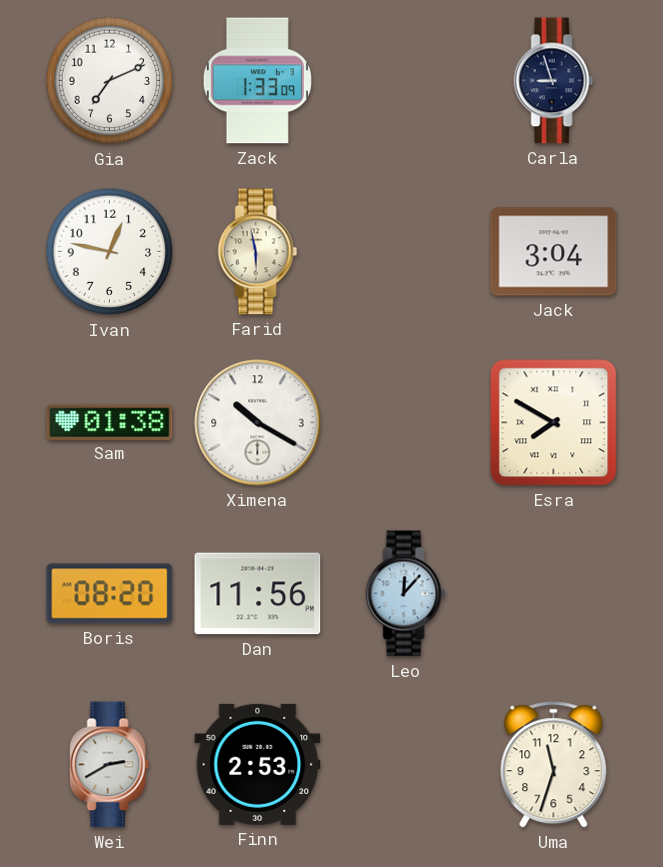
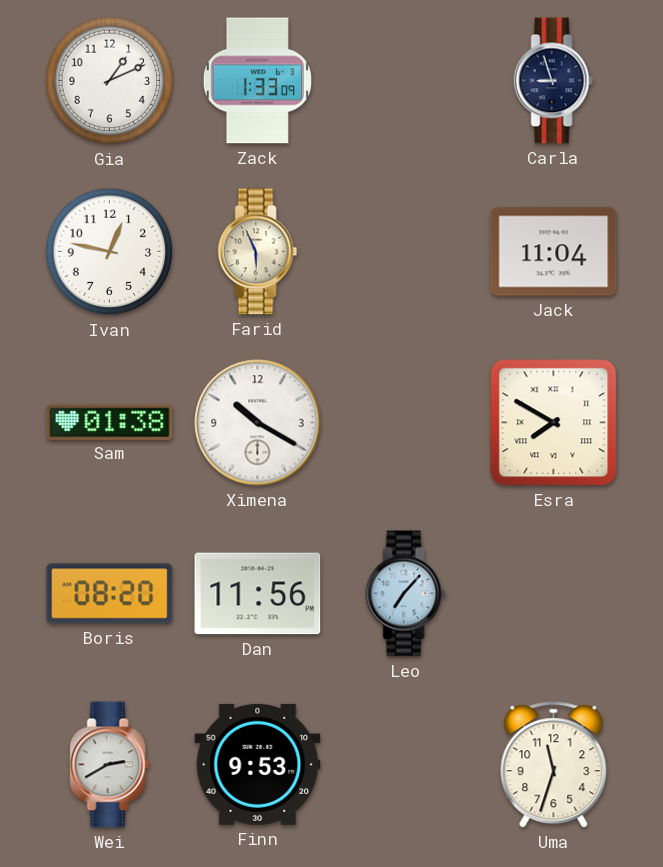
Gia: 7:11 -> 1:11
Farid: 5:58 -> 5:56
Jack: 3:04 -> 11:04
Leo: 12:07 -> 7:07
Finn: 2:53 -> 9:53
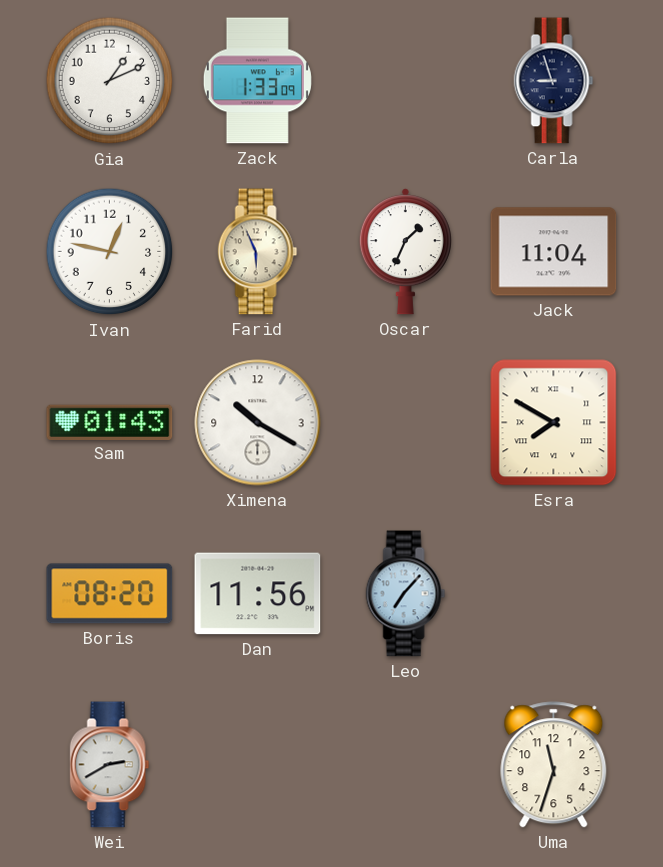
Oscar: none -> 1:34
Sam: 01:38 -> 01:43
Finn: 9:53 -> none
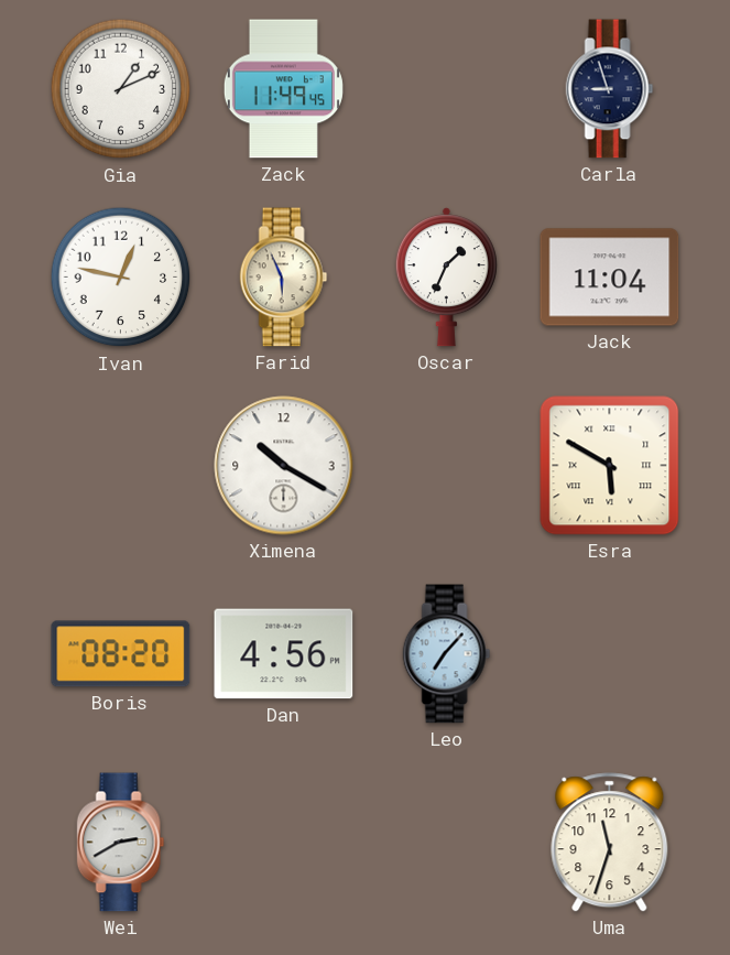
Zack: 1:33 -> 11:49
Sam: 01:43 -> none
Esra: 7:50 -> 5:50
Dan: 11:56 -> 4:56
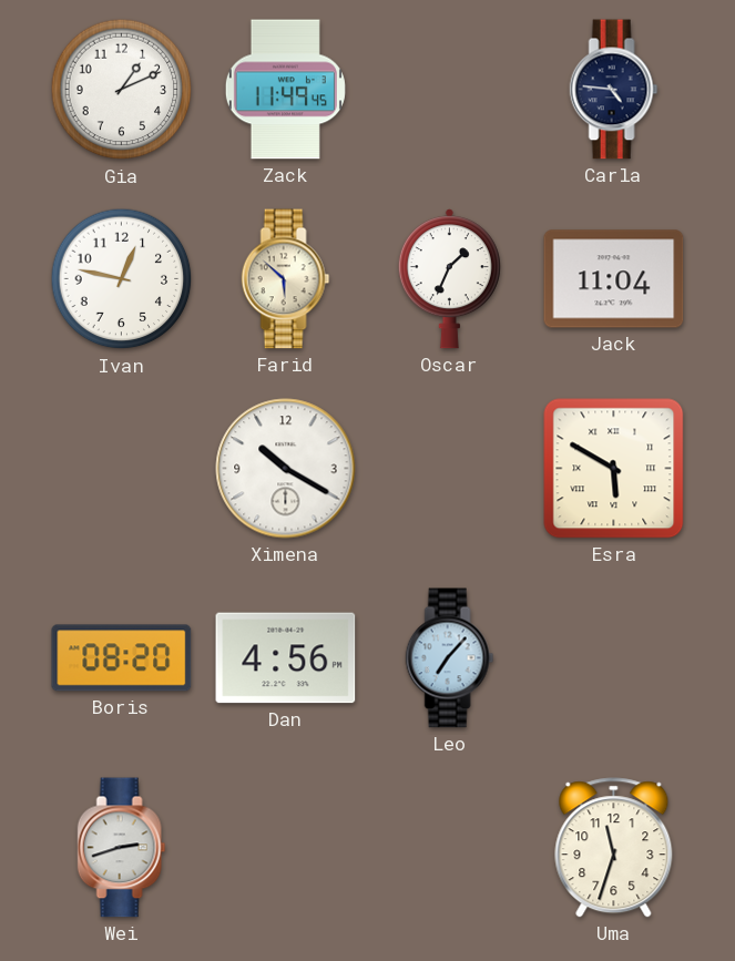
Carla: 8:57 -> 4:46
Farid: 5:56 -> 5:52
Wei: 2:40 -> 2:42
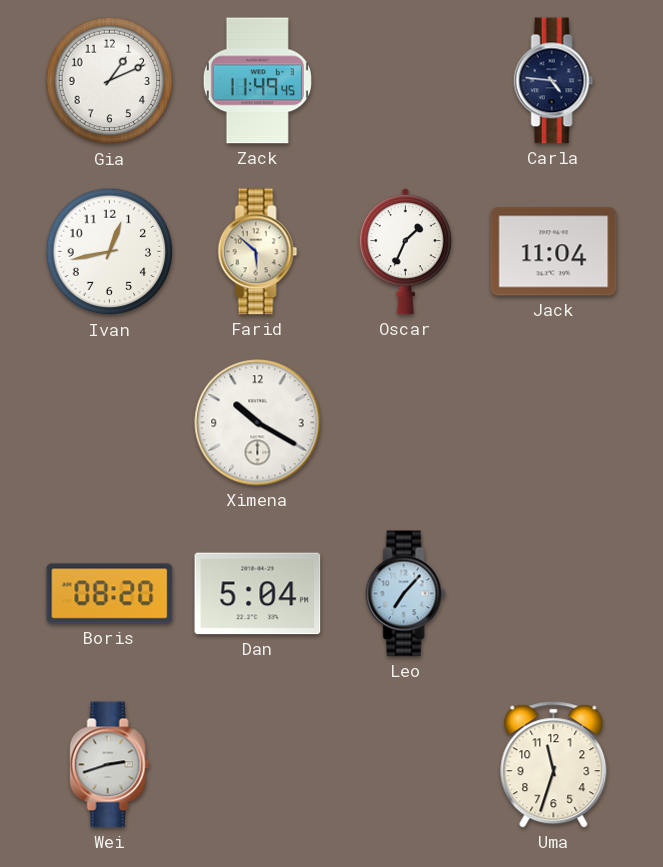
Ivan: 12:47 -> 12:43
Esra: 5:50 -> none
Dan: 4:56 -> 5:04
